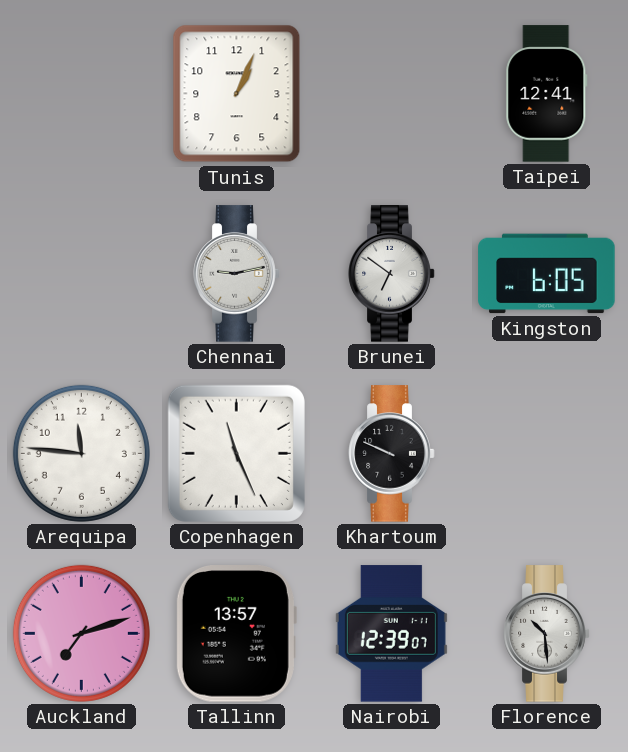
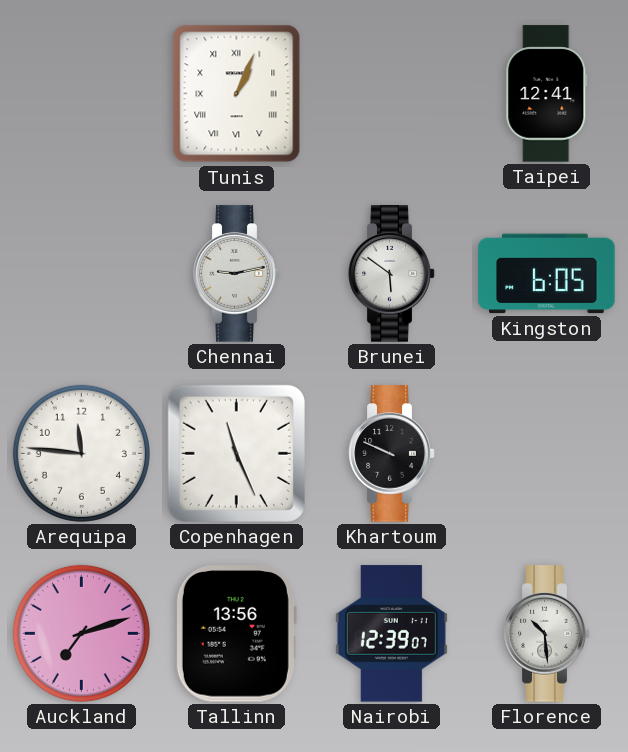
Tunis numerals: Arabic -> Roman
Brunei: 6:51 -> 5:51
Tallinn: 13:57 -> 13:56
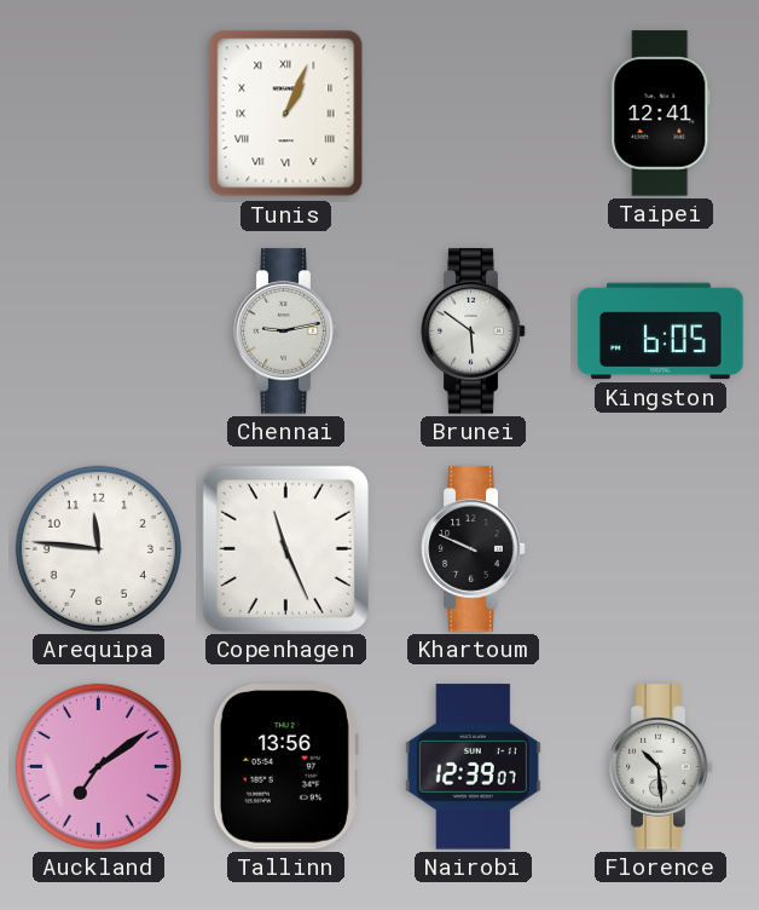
Auckland: 7:12 -> 7:09
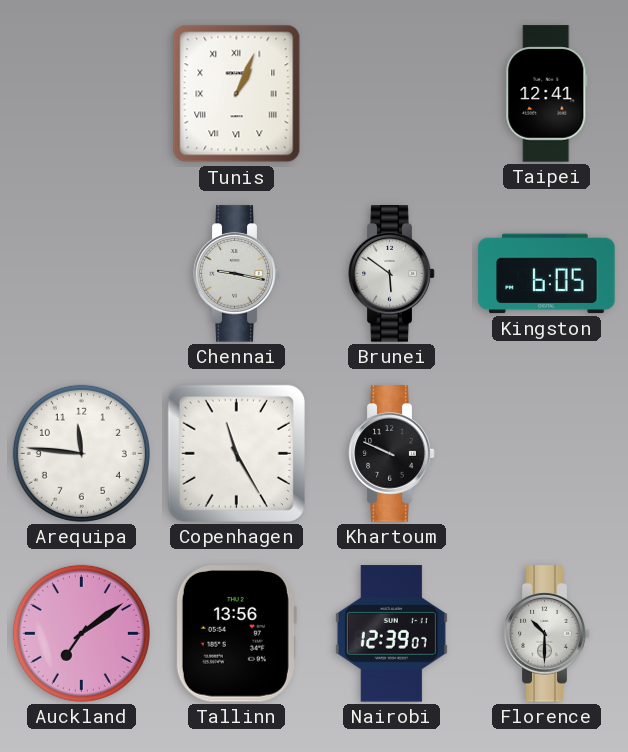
Chennai: 9:13 -> 9:17
Copenhagen: 11:26 -> 11:25
Florence: 10:29 -> 10:30
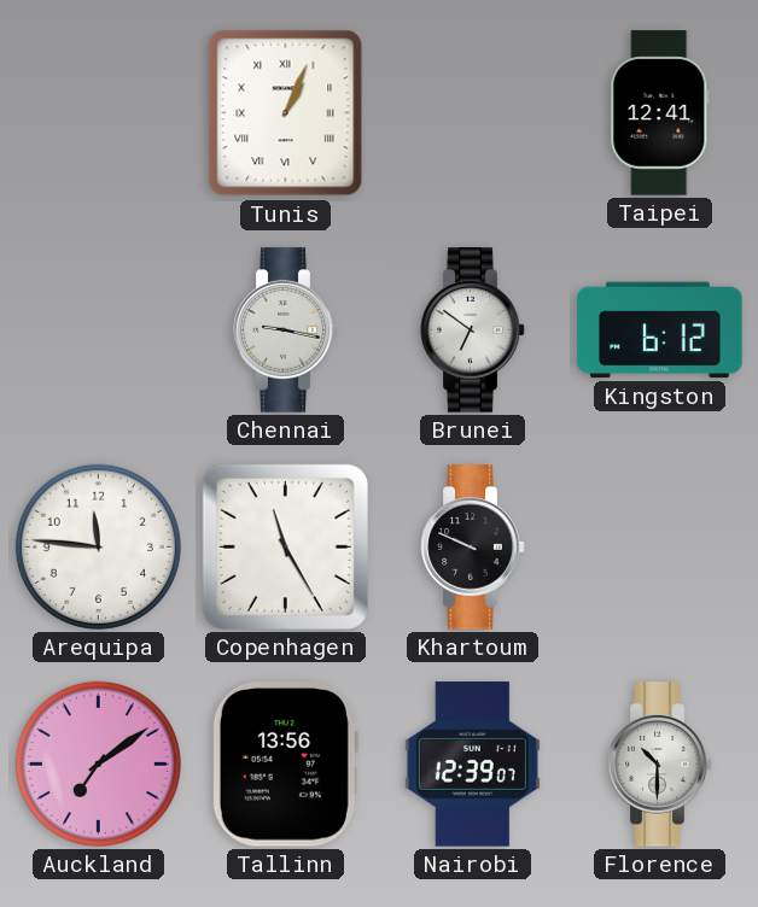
Brunei: 5:51 -> 6:51
Kingston: 6:05 -> 6:12
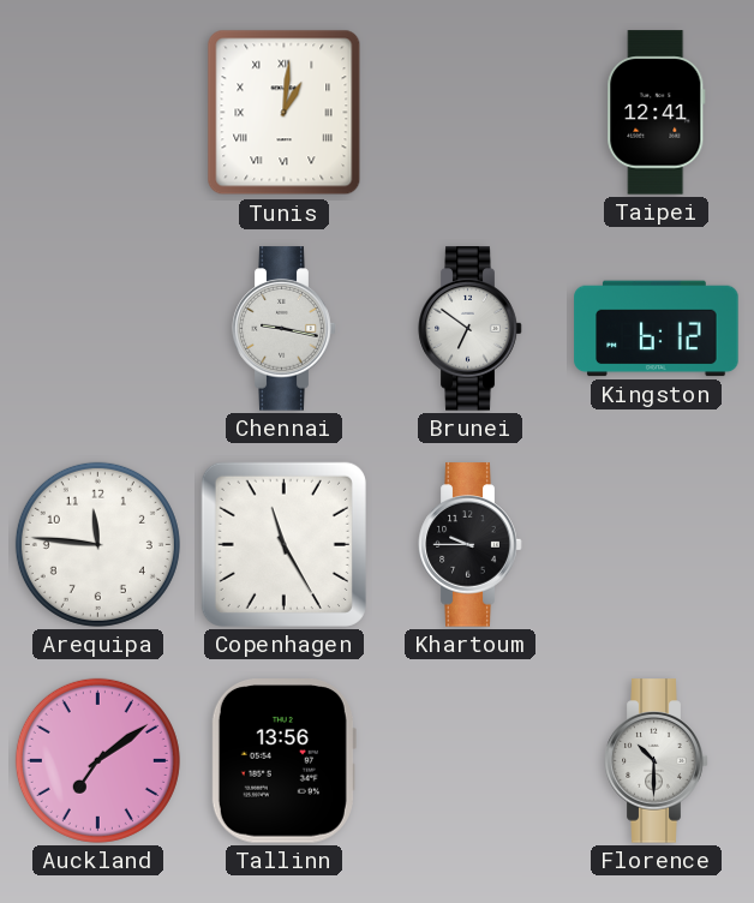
Tunis: 1:04 -> 1:01
Khartoum: 9:49 -> 9:45
Nairobi: 12:39 -> none
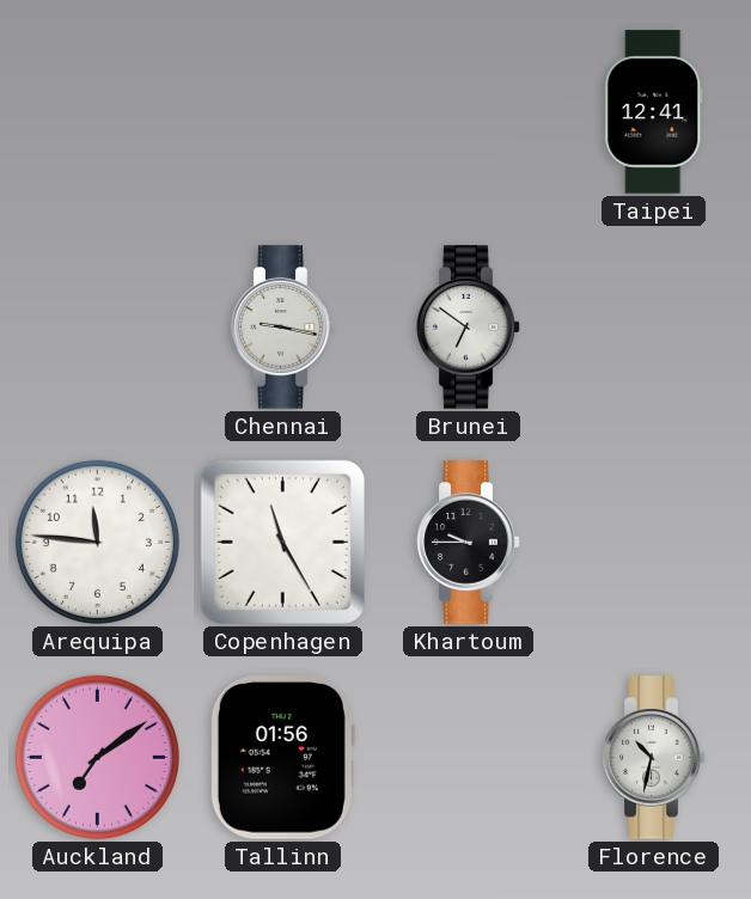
Tunis: 1:01 -> none
Kingston: 6:12 -> none
Tallinn: 13:56 -> 01:56
Florence: 10:30 -> 10:32
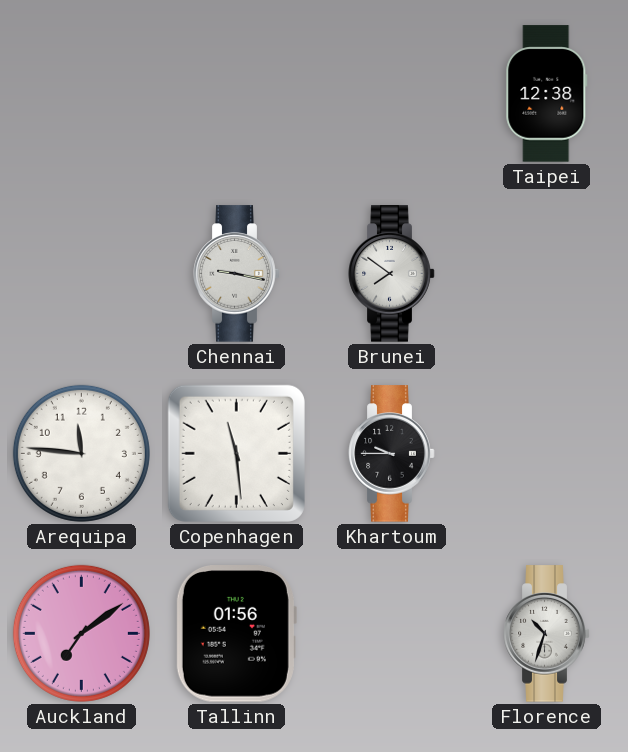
Taipei: 12:41 -> 12:38
Brunei: 6:51 -> 7:51
Copenhagen: 11:25 -> 11:29
Florence: 10:32 -> 10:33
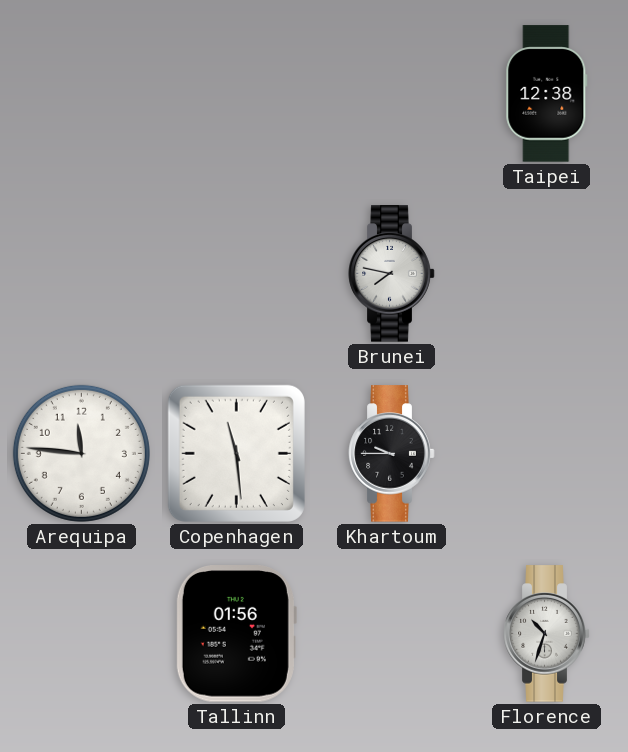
Chennai: 9:17 -> none
Brunei: 7:51 -> 7:47
Auckland: 7:09 -> none
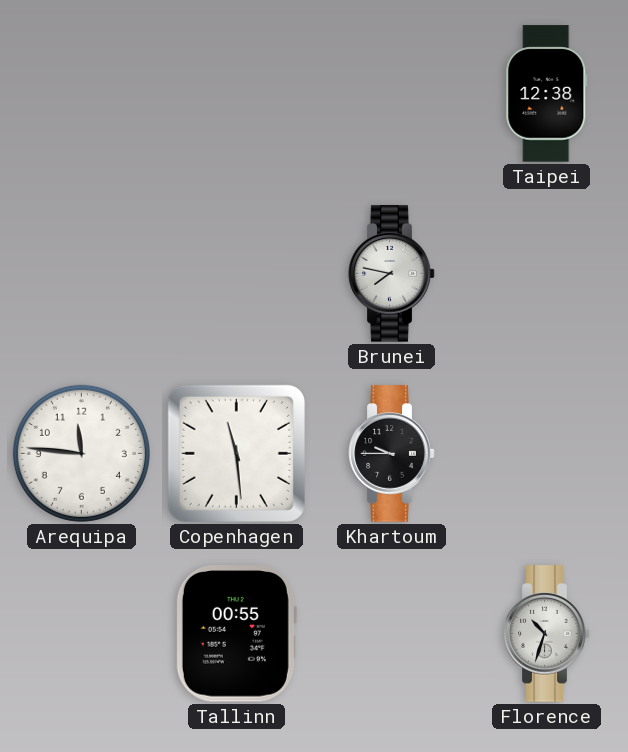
Tallinn: 01:56 -> 00:55
